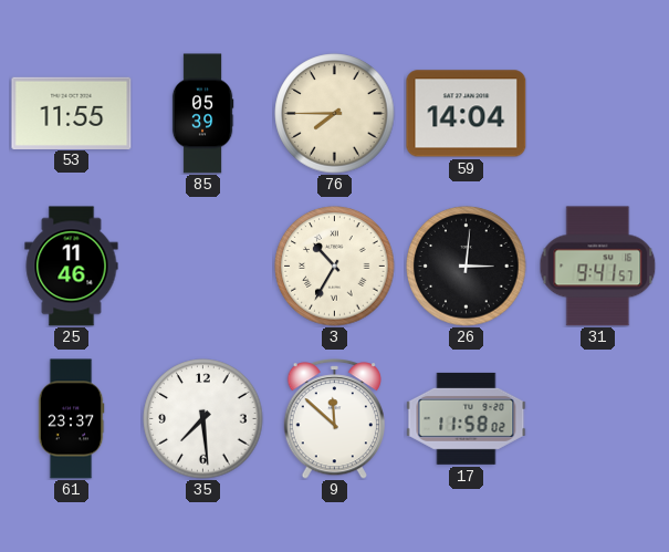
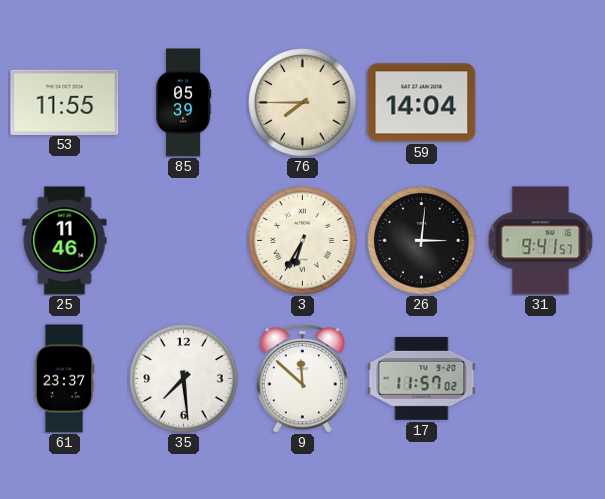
3: 10:35 -> 6:35
17: 11:58 -> 11:57
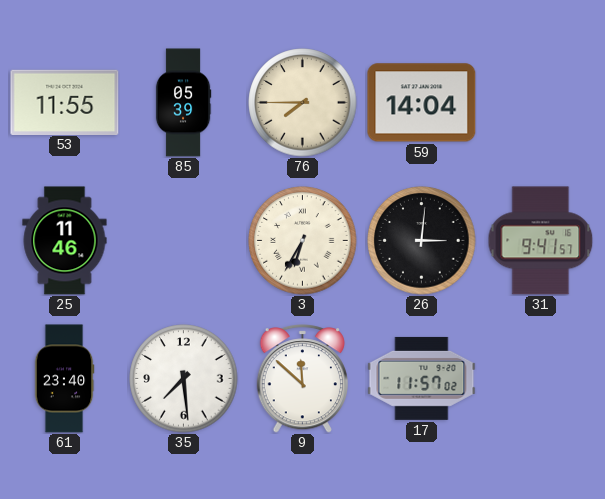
61: 23:37 -> 23:40
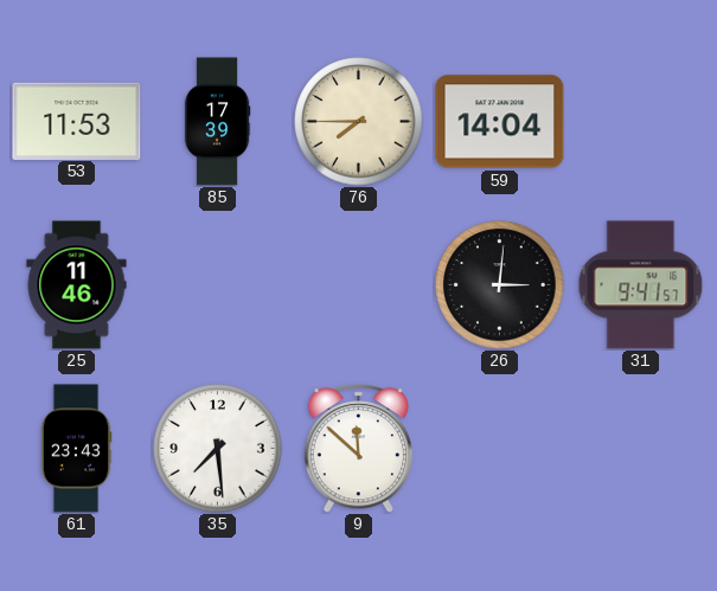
53: 11:55 -> 11:53
85: 05:39 -> 17:39
3: 6:35 -> none
61: 23:40 -> 23:43
17: 11:57 -> none
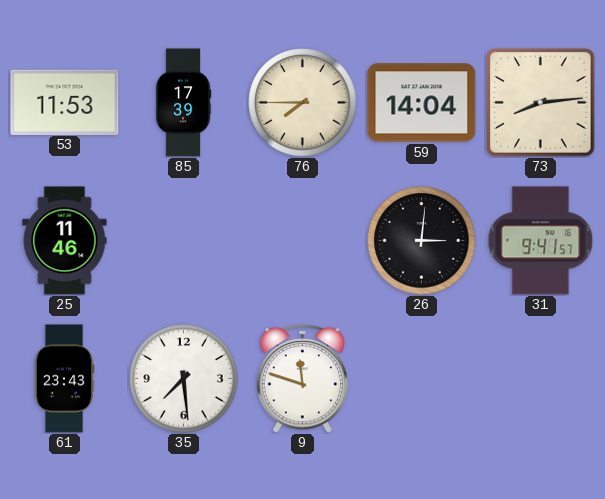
73: none -> 8:14
9: 11:52 -> 11:48
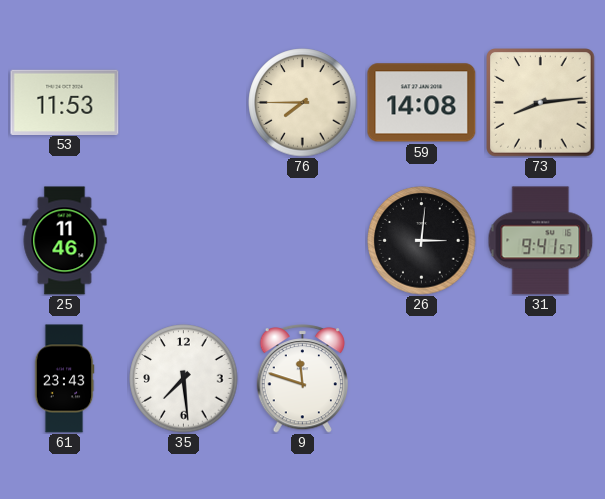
85: 17:39 -> none
59: 14:04 -> 14:08
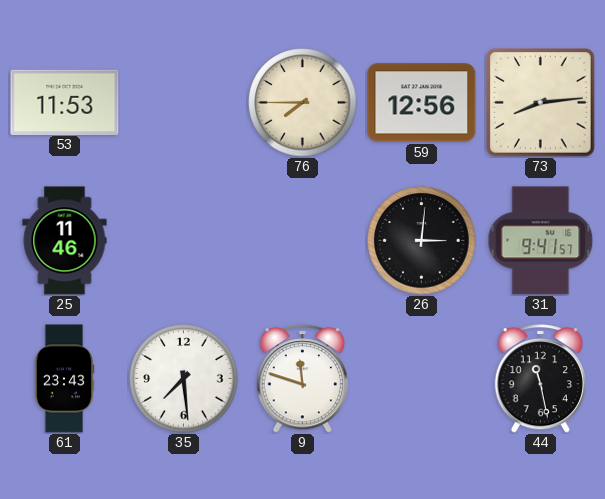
59: 14:08 -> 12:56
44: none -> 11:28
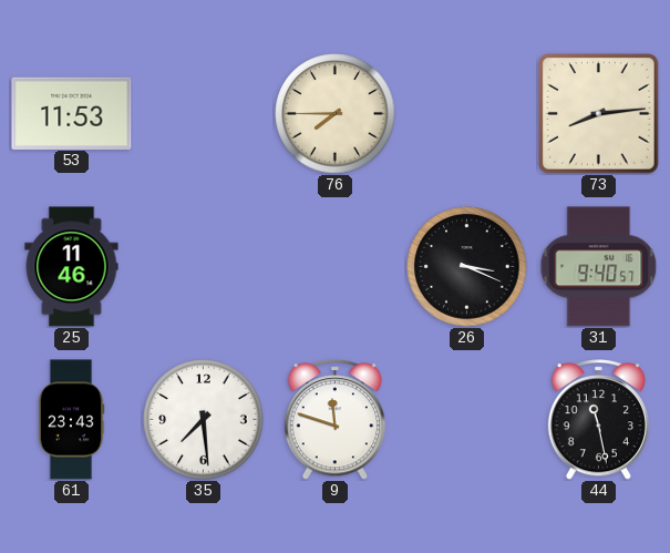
59: 12:56 -> none
26: 3:01 -> 3:19
31: 9:41 -> 9:40
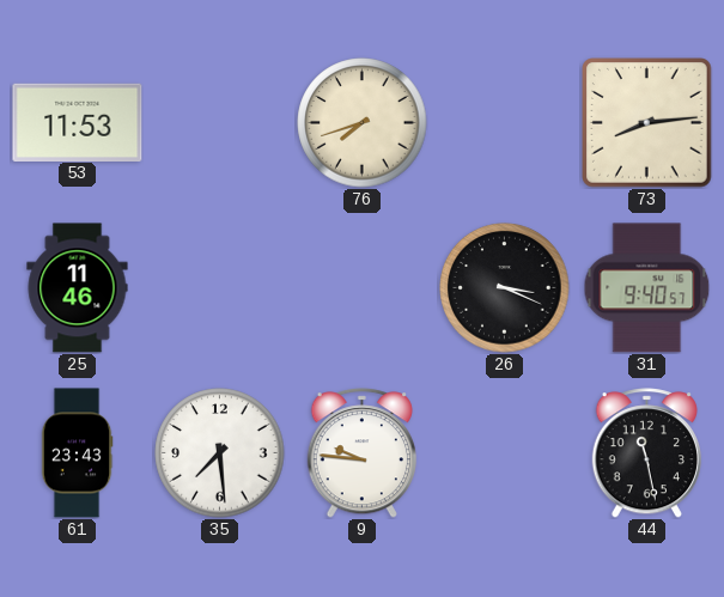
76: 7:45 -> 7:42
9: 11:48 -> 9:46
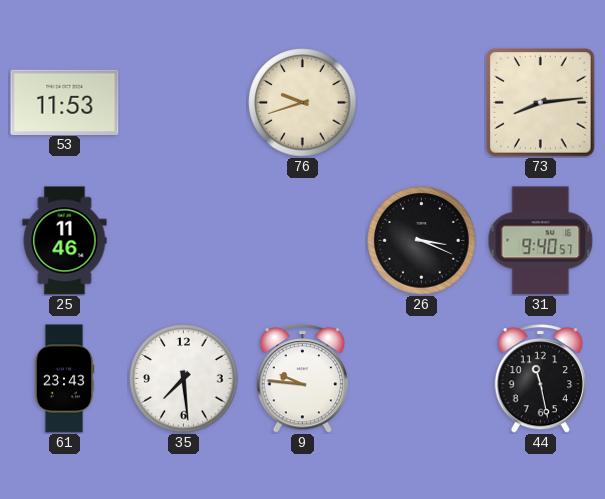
76: 7:42 -> 9:42
